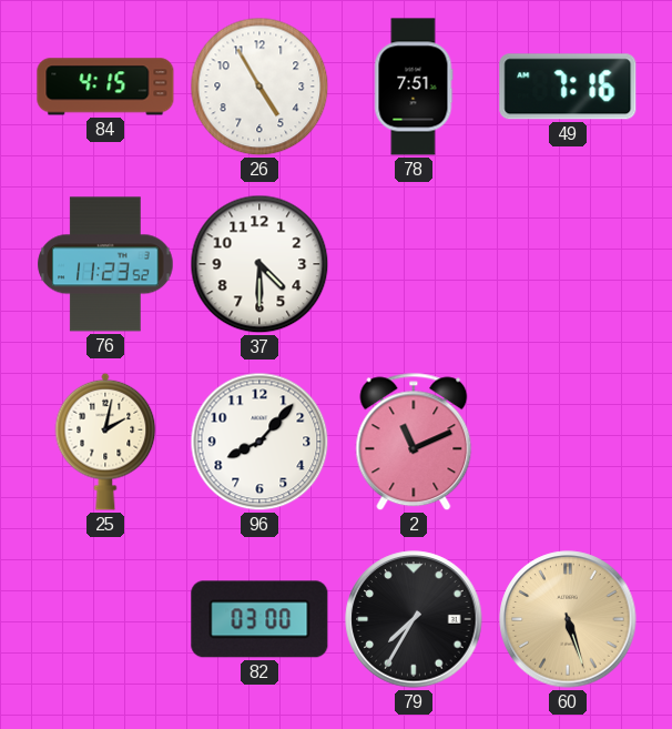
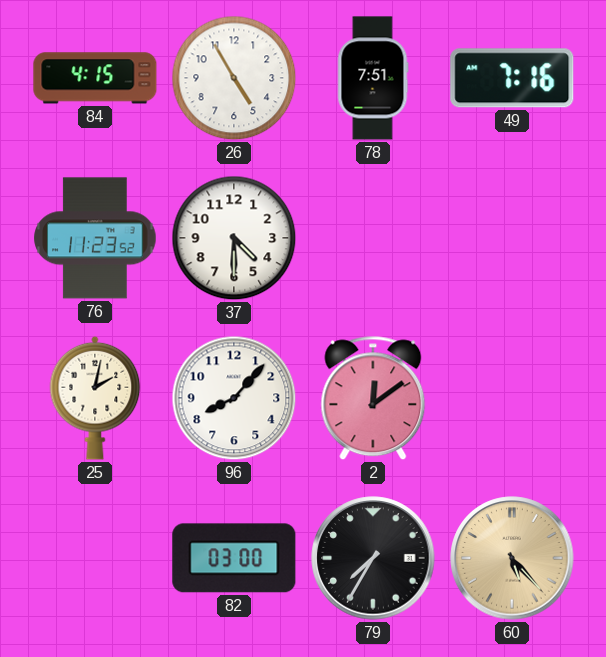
2: 11:11 -> 12:09
60: 5:27 -> 5:23
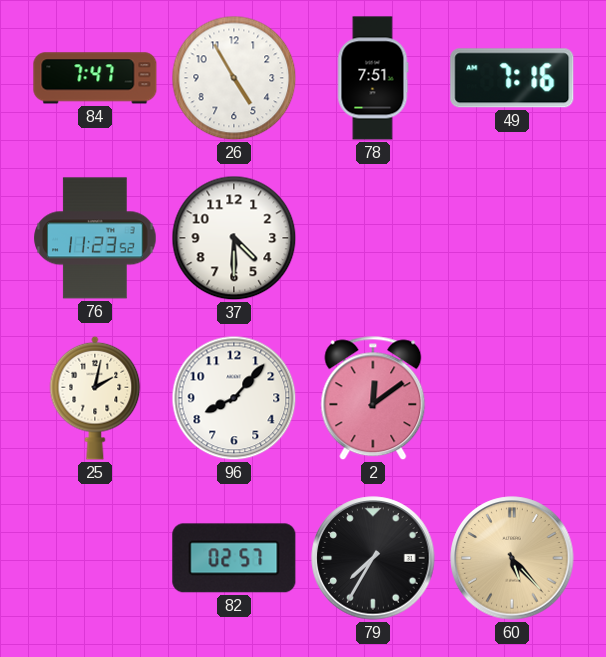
84: 4:15 -> 7:47
82: 03:00 -> 02:57
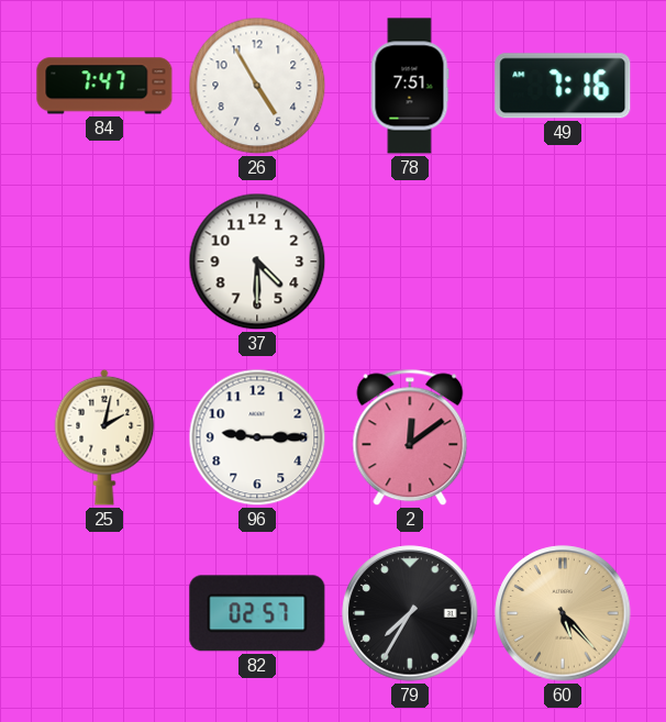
76: 11:23 -> none
96: 8:07 -> 9:15
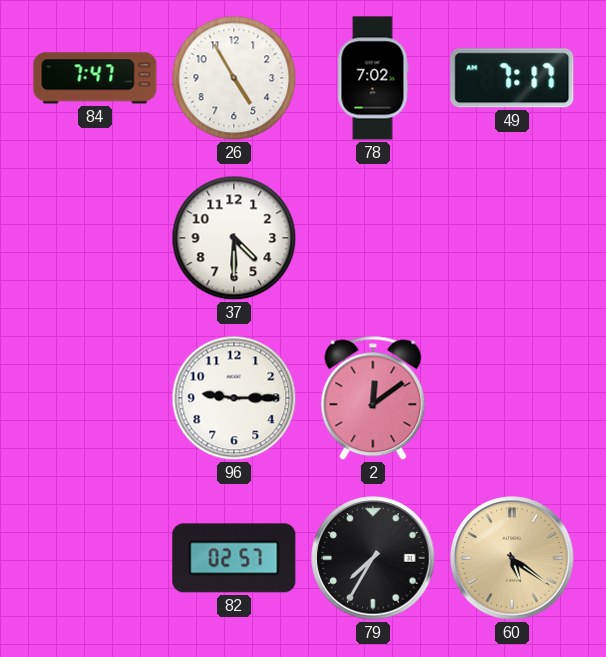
78: 7:51 -> 7:02
49: 7:16 -> 7:17
25: 2:02 -> none
60: 5:23 -> 5:21
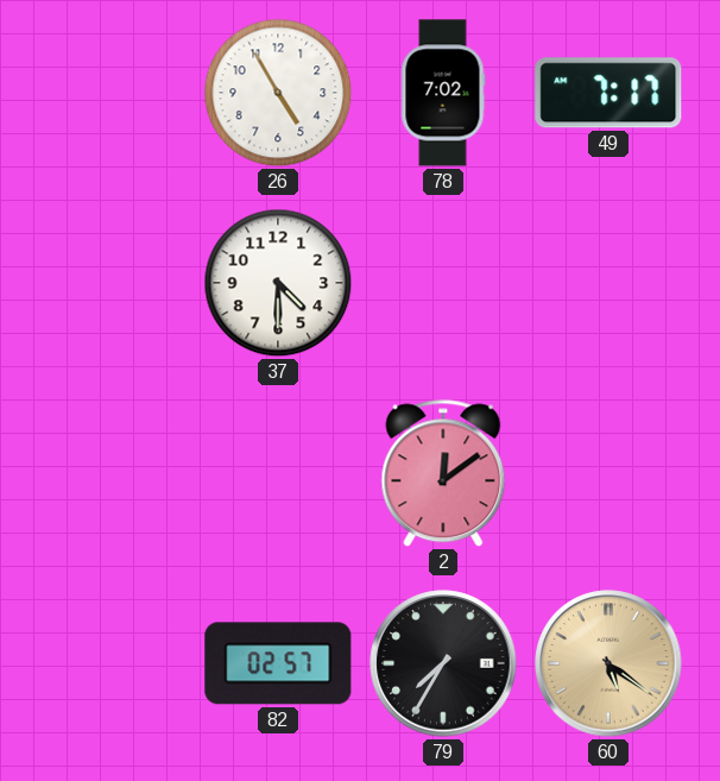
84: 7:47 -> none
96: 9:15 -> none
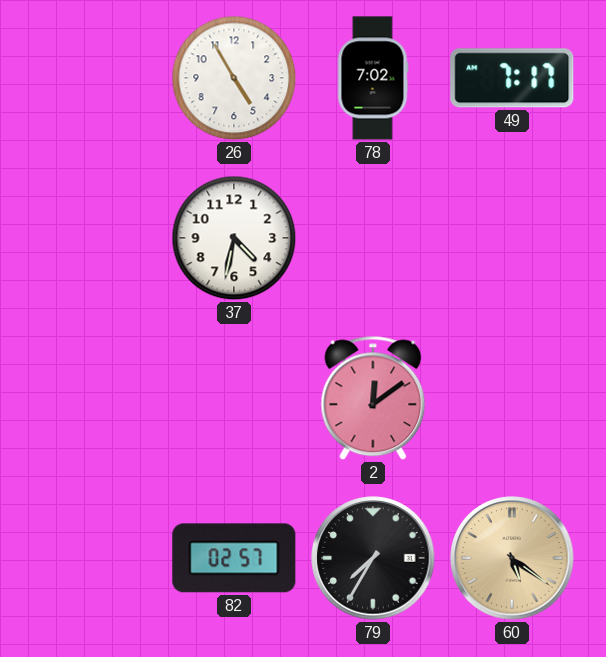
37: 4:30 -> 4:32
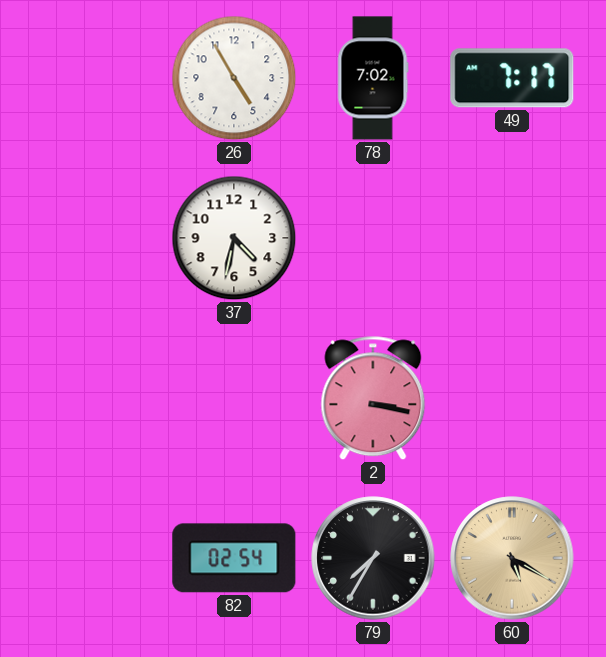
2: 12:09 -> 3:17
82: 02:57 -> 02:54
60: 5:21 -> 5:20
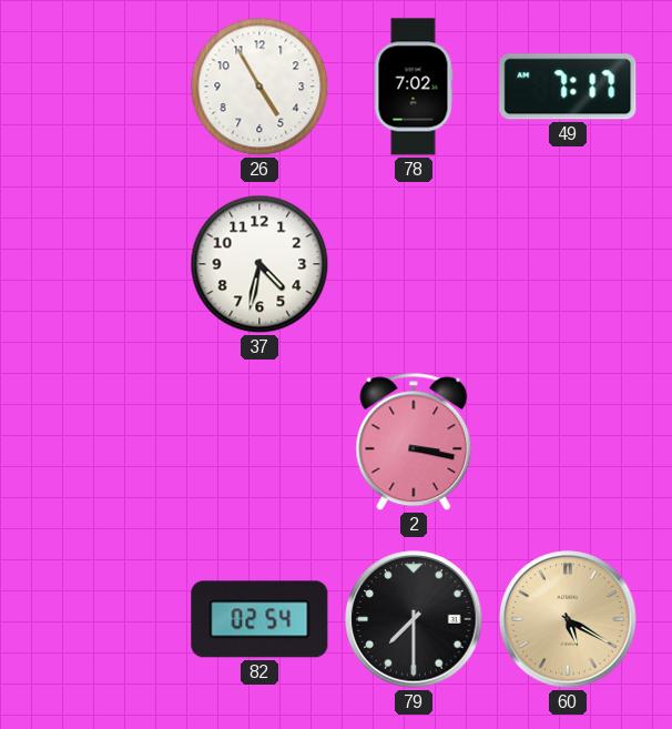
79: 7:35 -> 7:30
